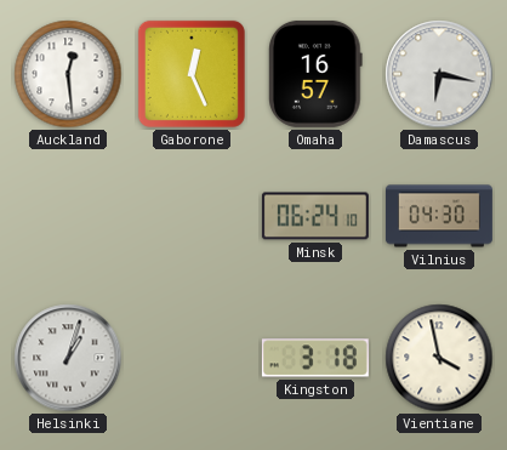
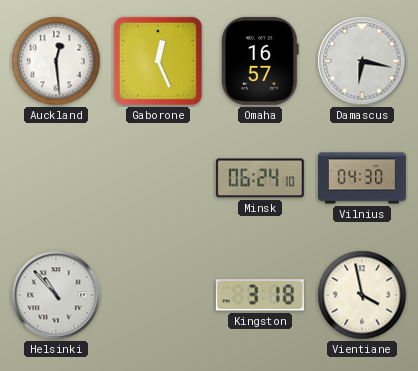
Helsinki: 1:03 -> 10:53
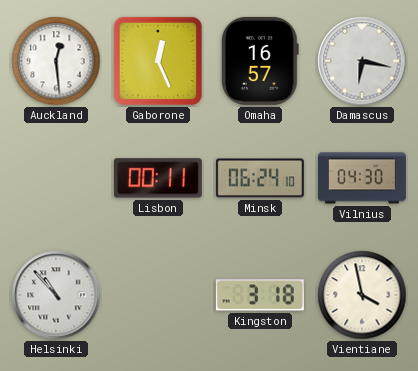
Lisbon: none -> 00:11
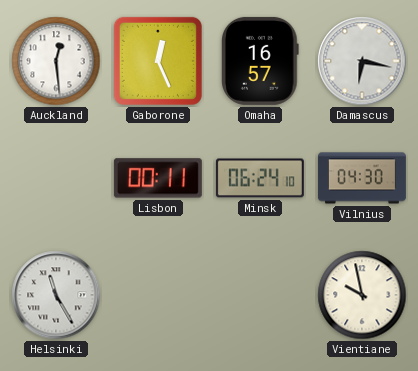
Helsinki: 10:53 -> 11:25
Kingston: 3:18 -> none
Vientiane: 3:58 -> 9:58
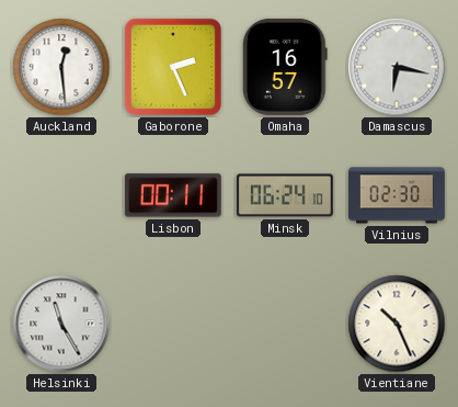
Gaborone: 12:26 -> 2:26
Vilnius: 04:30 -> 02:30
Vientiane: 9:58 -> 10:26
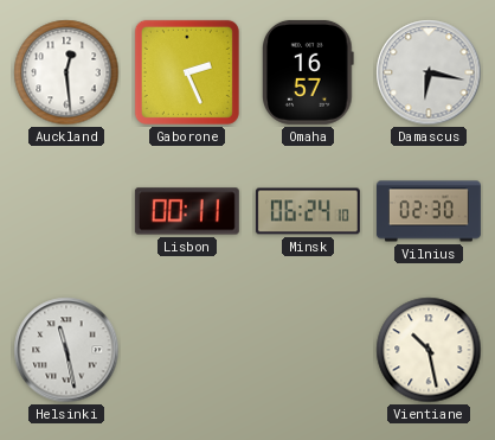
Helsinki: 11:25 -> 11:28
Vientiane: 10:26 -> 10:28
